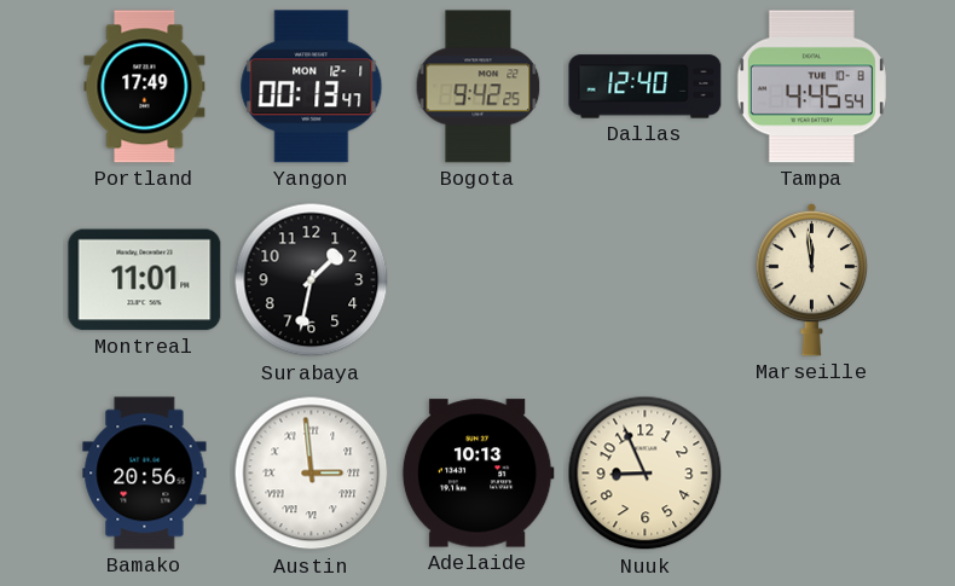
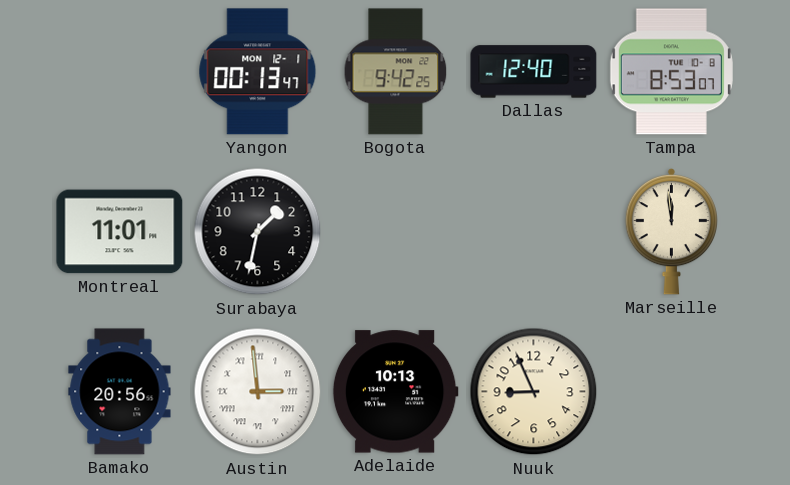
Portland: 17:49 -> none
Tampa: 4:45 -> 8:53
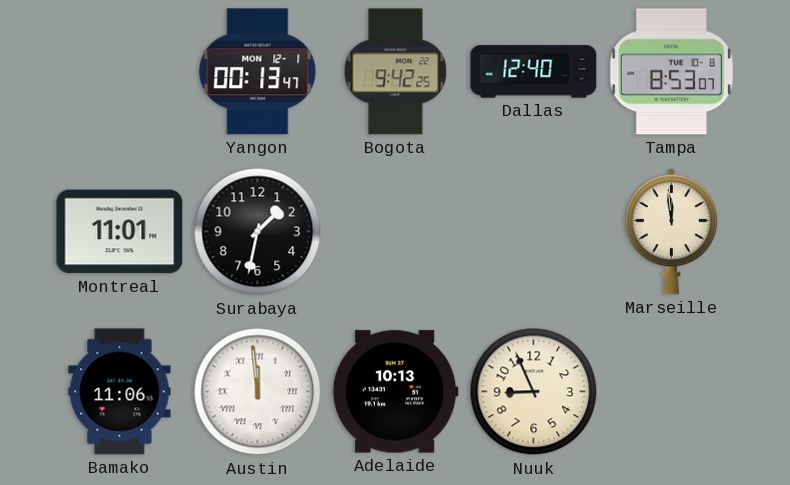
Bamako: 20:56 -> 11:06
Austin: 2:59 -> 11:59
